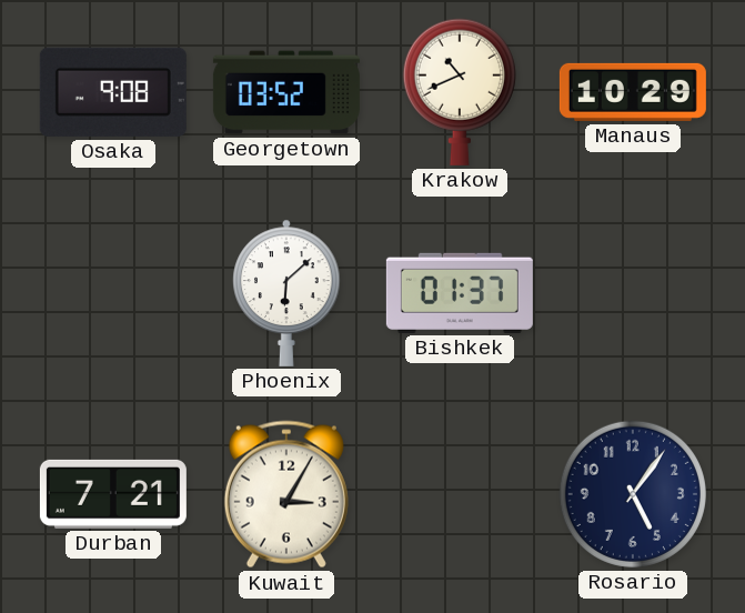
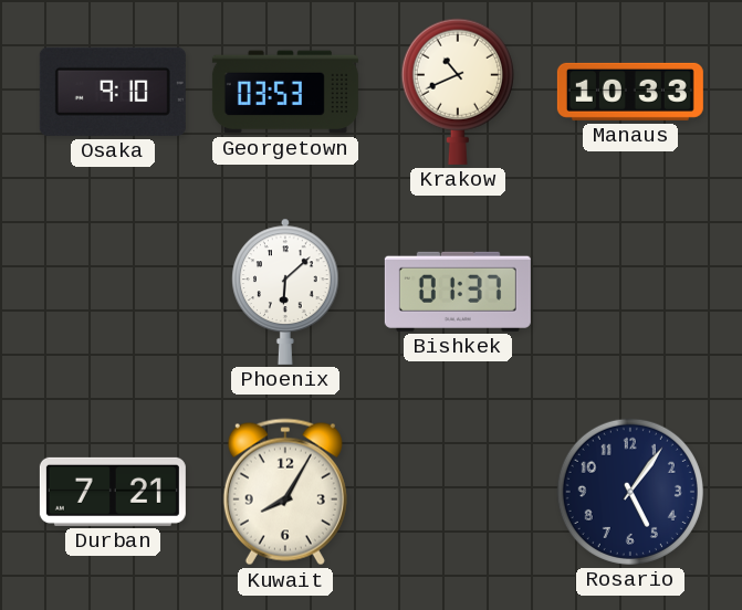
Osaka: 9:08 -> 9:10
Georgetown: 03:52 -> 03:53
Manaus: 10:29 -> 10:33
Kuwait: 3:05 -> 8:05
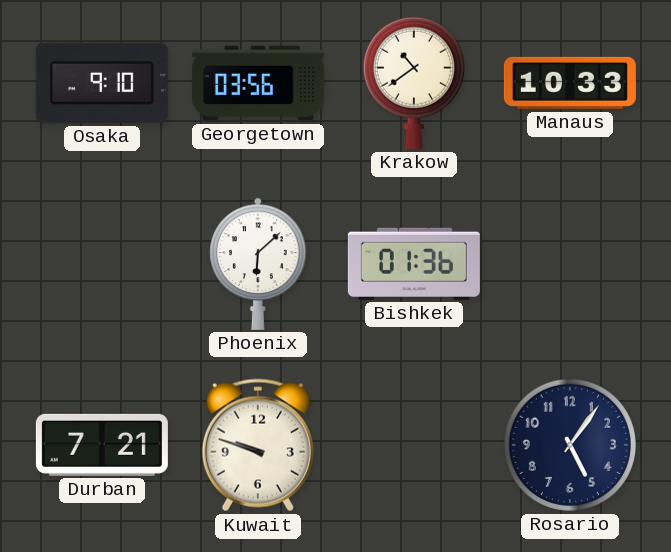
Georgetown: 03:53 -> 03:56
Krakow: 10:41 -> 10:39
Bishkek: 01:37 -> 01:36
Kuwait: 8:05 -> 9:48
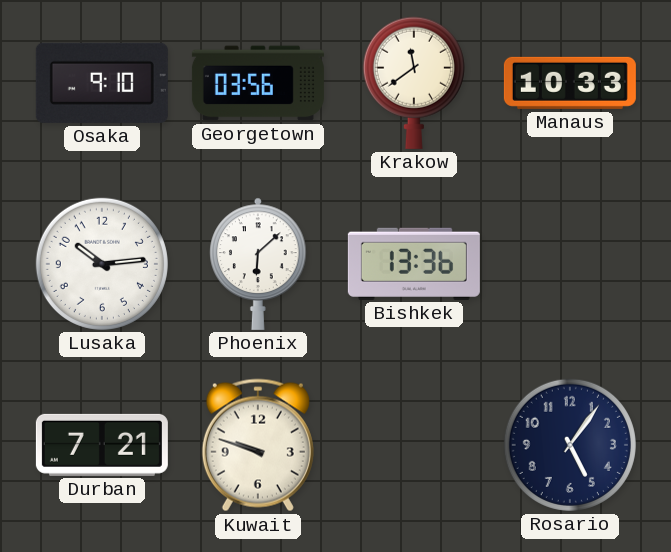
Krakow: 10:39 -> 11:39
Lusaka: none -> 10:14
Bishkek: 01:36 -> 13:36
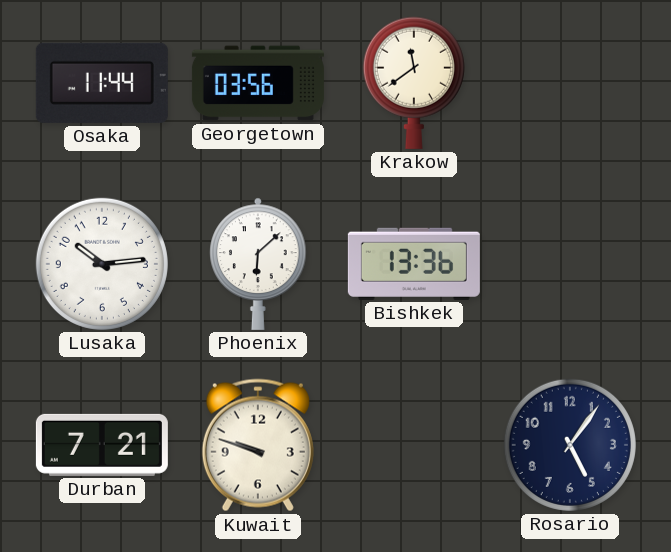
Osaka: 9:10 -> 11:44
Manaus: 10:33 -> none
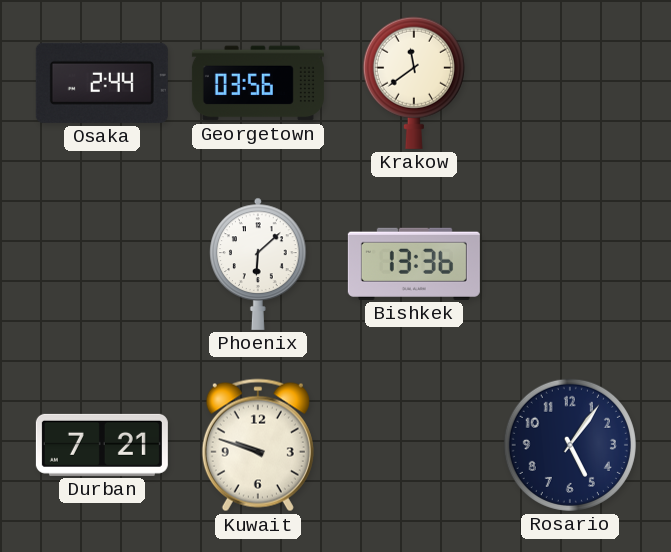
Osaka: 11:44 -> 2:44
Lusaka: 10:14 -> none
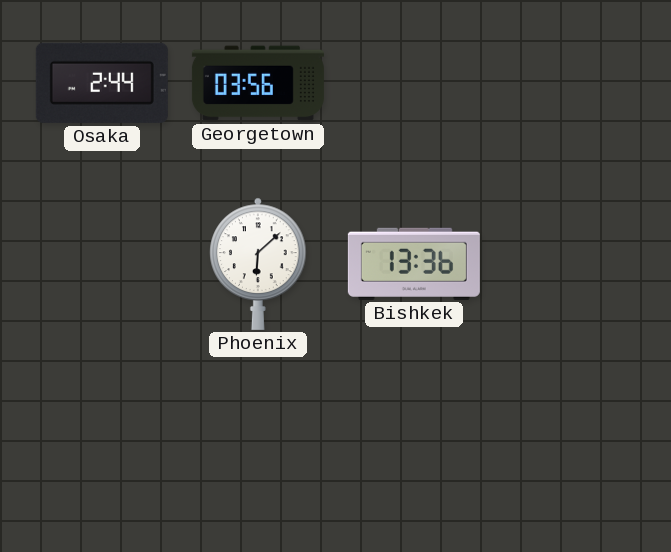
Krakow: 11:39 -> none
Durban: 7:21 -> none
Kuwait: 9:48 -> none
Rosario: 5:06 -> none
